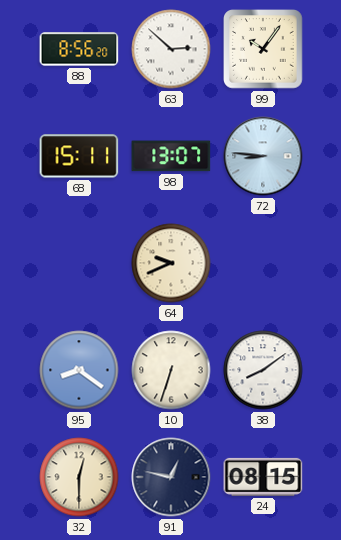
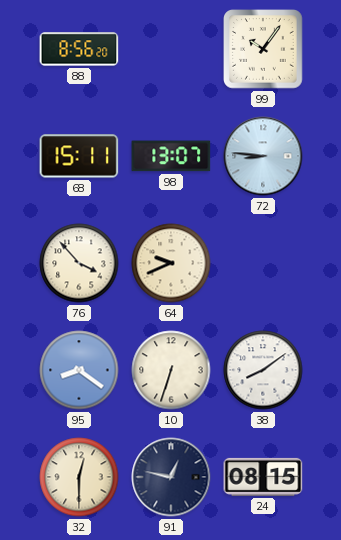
63: 2:52 -> none
76: none -> 3:53
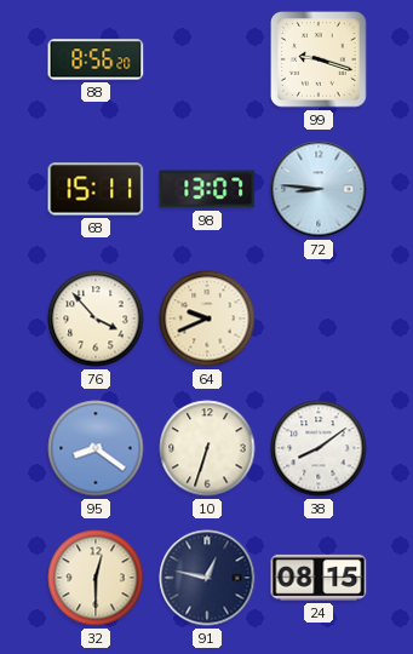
99: 10:06 -> 9:18
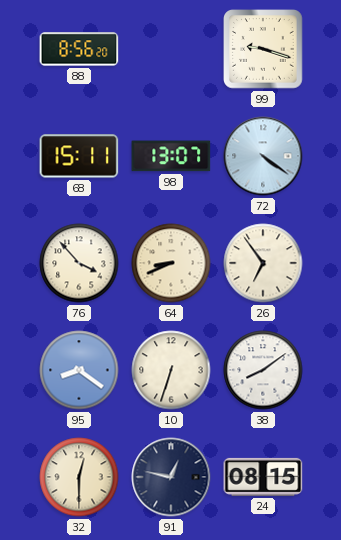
72: 8:46 -> 4:21
64: 9:41 -> 8:41
26: none -> 6:54
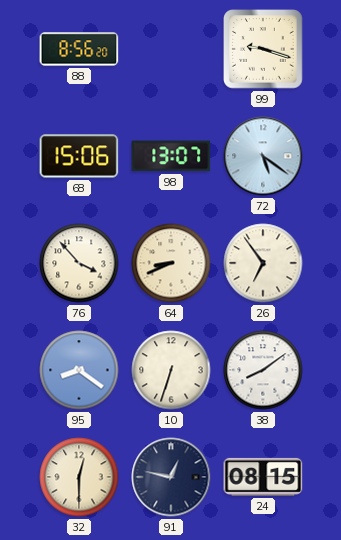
68: 15:11 -> 15:06
72: 4:21 -> 5:21
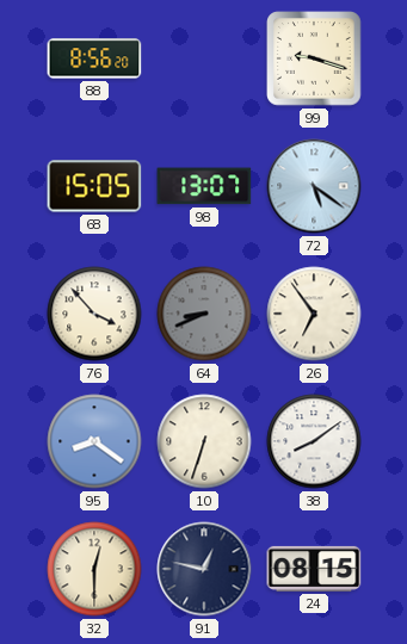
68: 15:06 -> 15:05
64 dial: cream -> grey
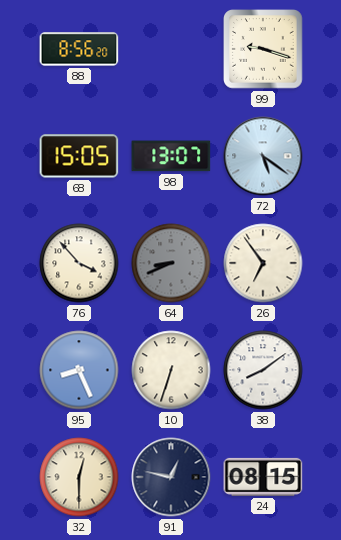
95: 8:21 -> 8:26
